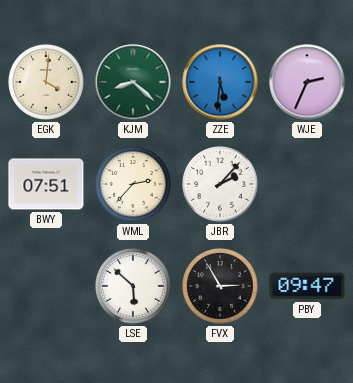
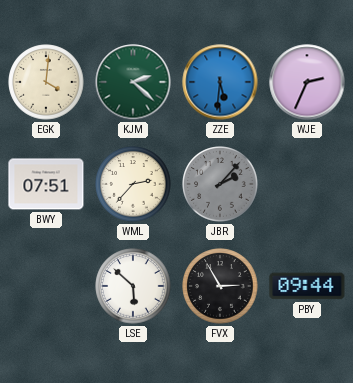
KJM: 8:22 -> 2:22
JBR dial: white -> grey
PBY: 09:47 -> 09:44
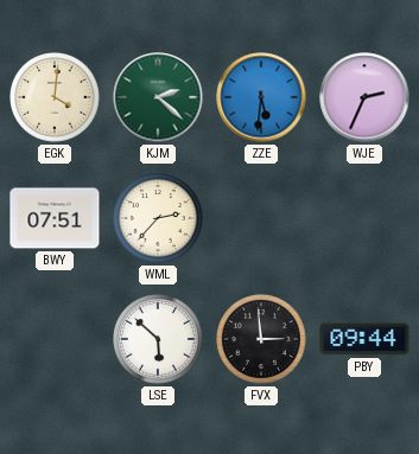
JBR: 2:07 -> none
FVX: 2:55 -> 2:59
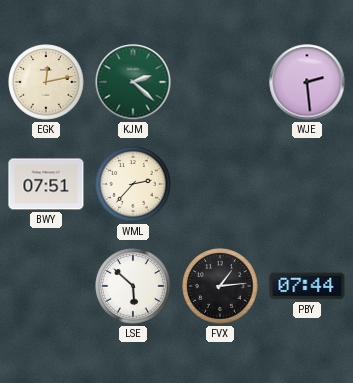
EGK: 4:01 -> 12:13
ZZE: 5:31 -> none
WJE: 2:34 -> 2:29
FVX: 2:59 -> 1:14
PBY: 09:44 -> 07:44
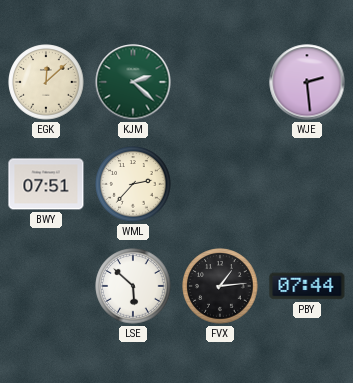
EGK: 12:13 -> 12:08
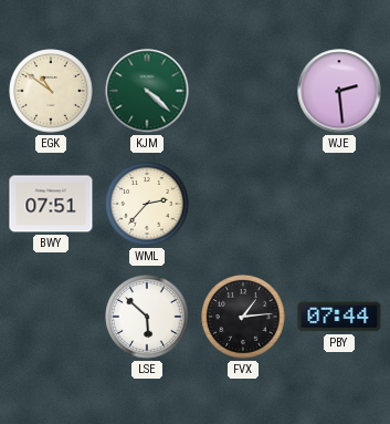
EGK: 12:08 -> 10:51
KJM: 2:22 -> 4:22
